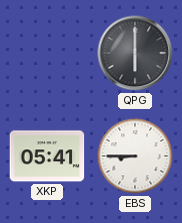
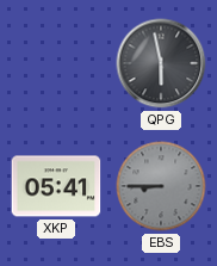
QPG: 6:00 -> 5:58
EBS dial: white -> grey
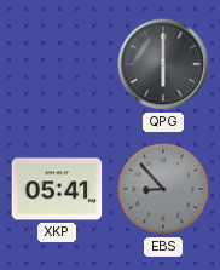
QPG: 5:58 -> 6:00
EBS: 8:45 -> 8:53
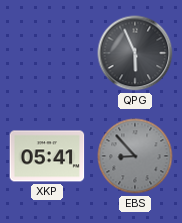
QPG: 6:00 -> 5:56
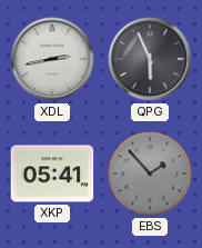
XDL: none -> 2:43
EBS: 8:53 -> 1:53
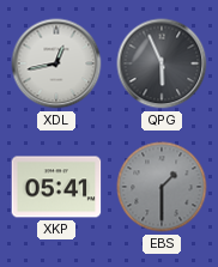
XDL: 2:43 -> 12:43
EBS: 1:53 -> 1:30
